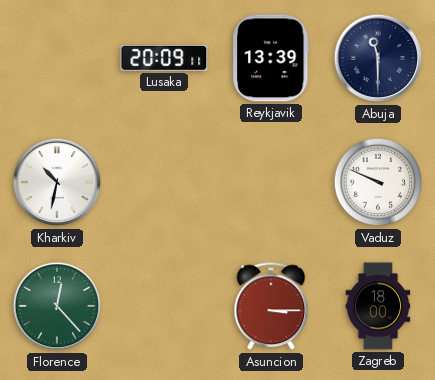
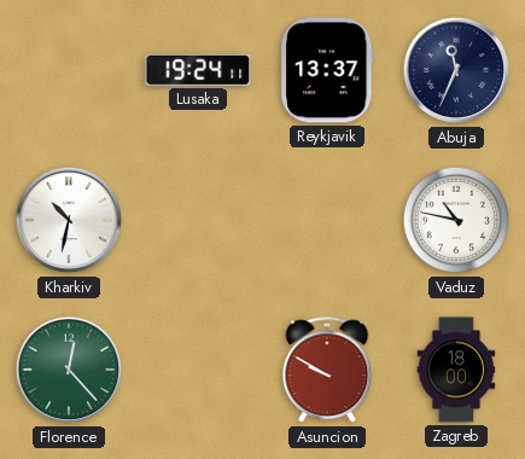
Lusaka: 20:09 -> 19:24
Reykjavik: 13:39 -> 13:37
Abuja: 11:30 -> 11:34
Vaduz: 9:49 -> 10:47
Asuncion: 3:15 -> 9:50
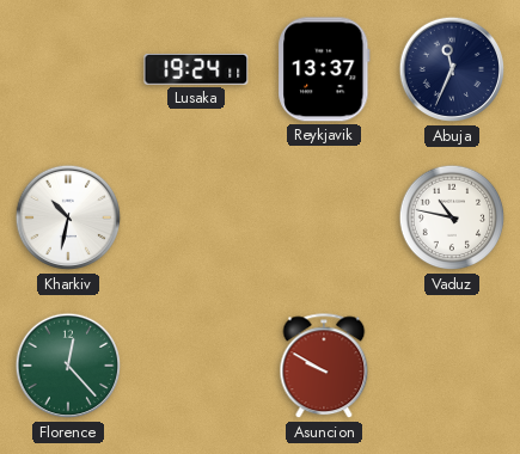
Zagreb: 18:00 -> none
